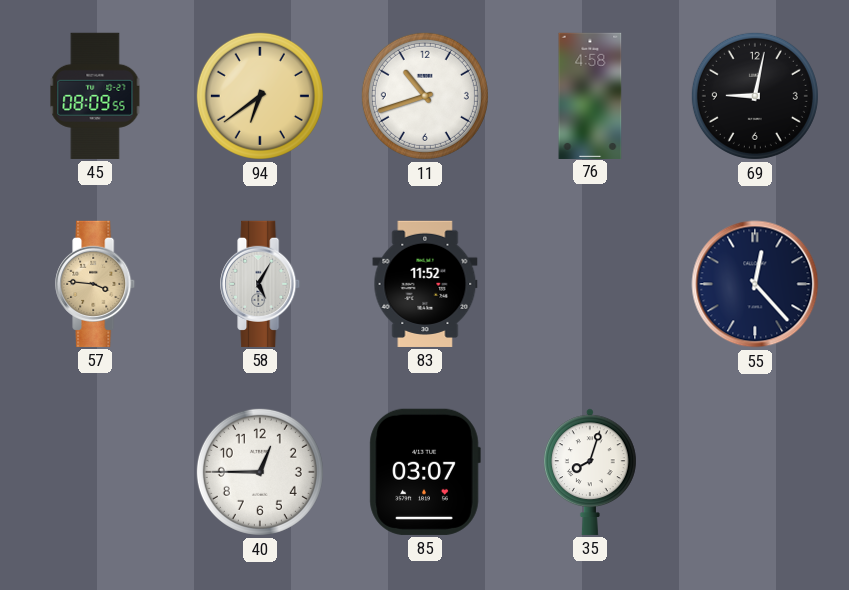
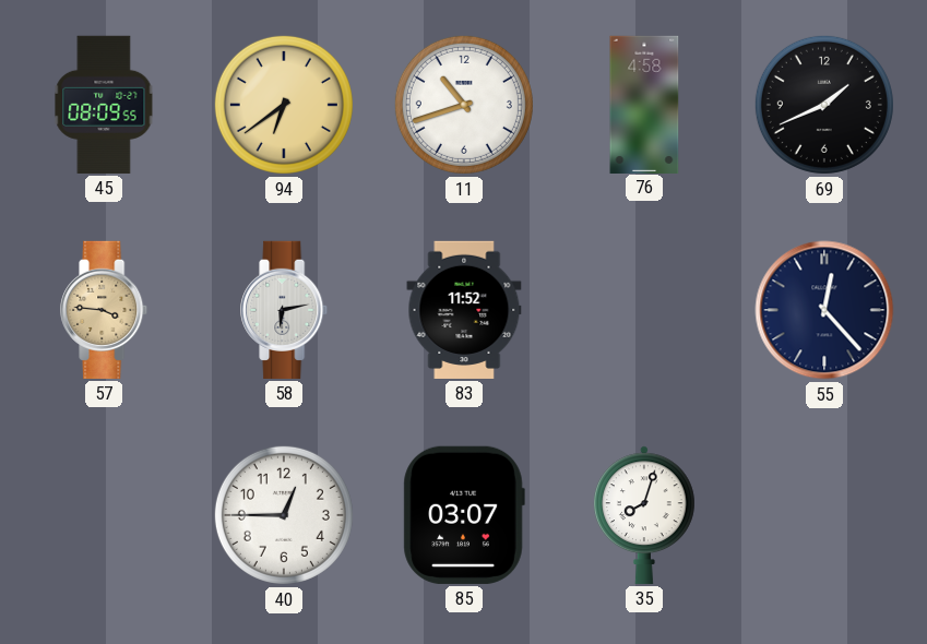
69: 9:02 -> 1:41
58: 5:05 -> 6:13
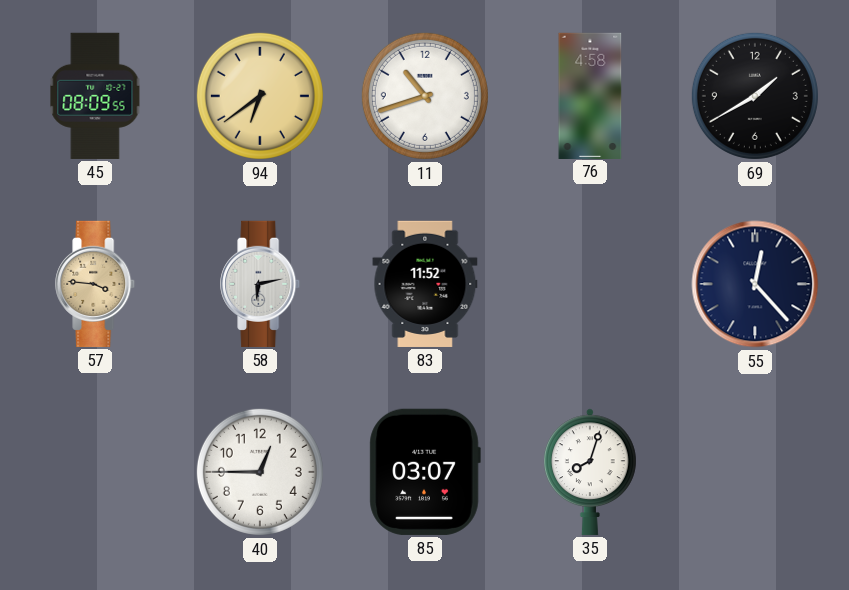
69: 1:41 -> 1:40
